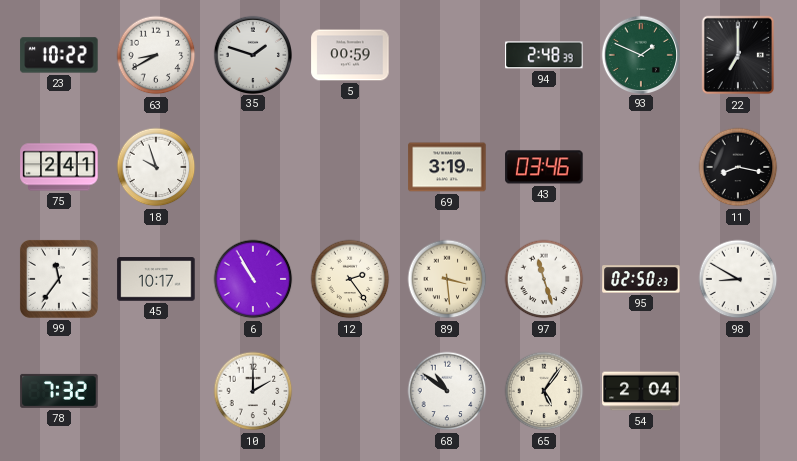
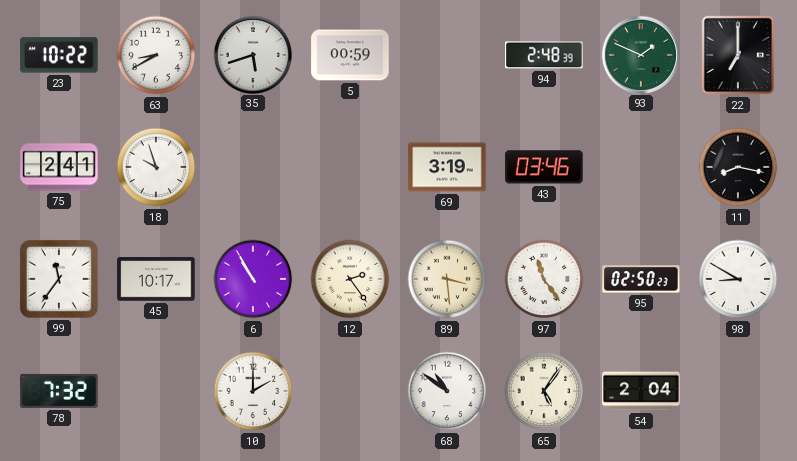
35: 1:48 -> 5:42
97: 11:27 -> 11:24
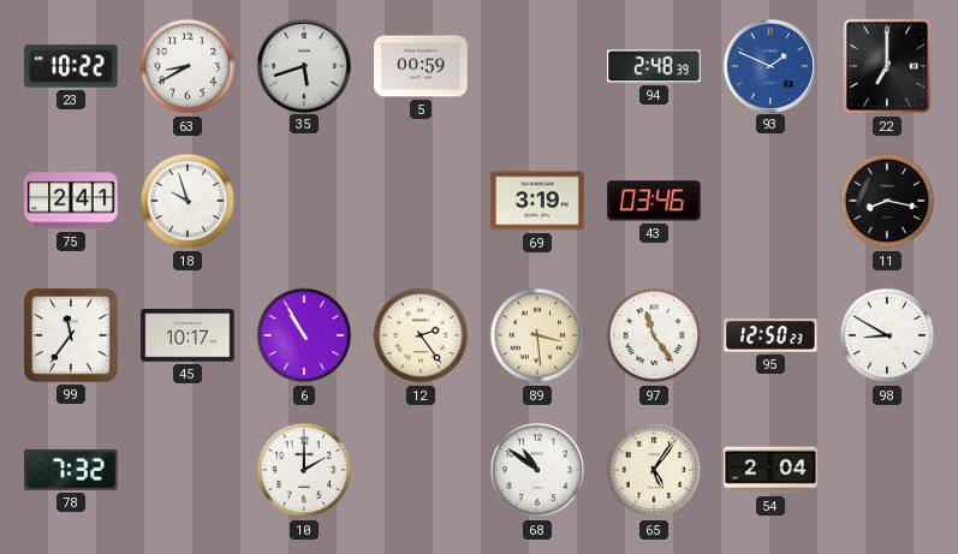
93 dial: green -> blue
95: 02:50 -> 12:50
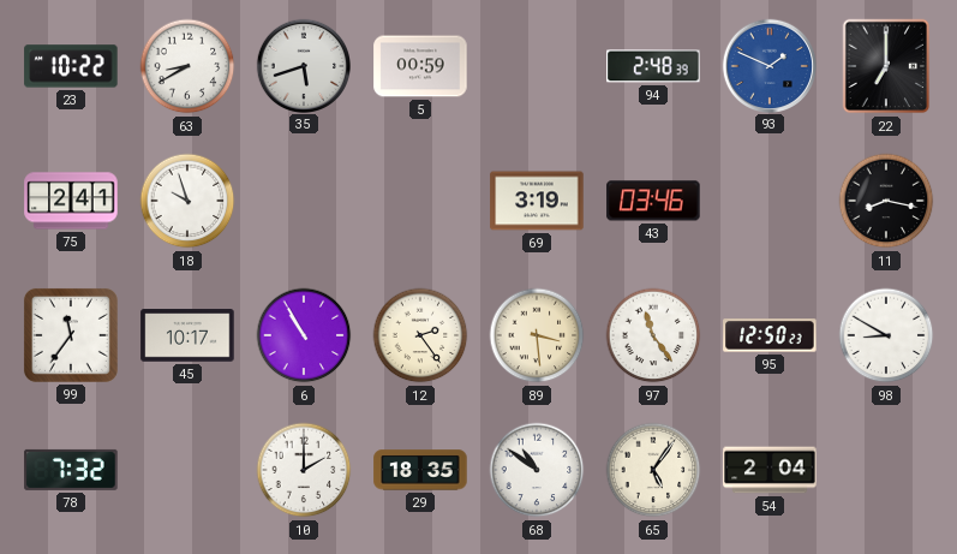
29: none -> 18:35
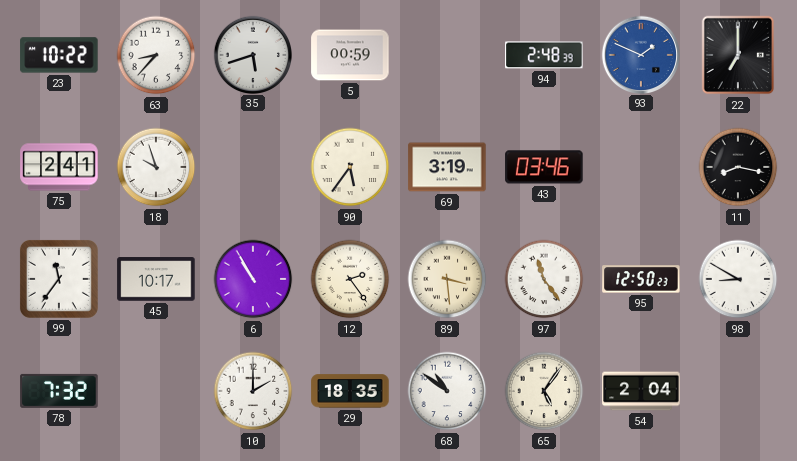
63: 8:40 -> 8:37
90: none -> 5:36
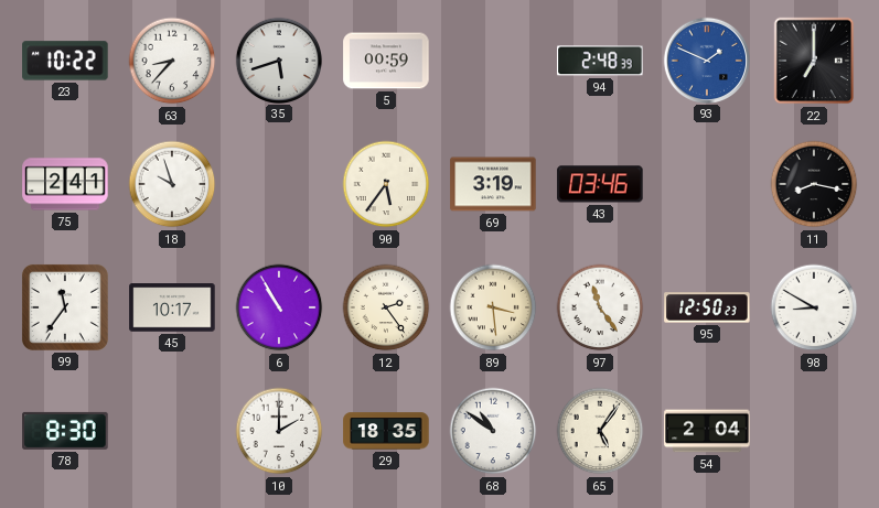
78: 7:32 -> 8:30
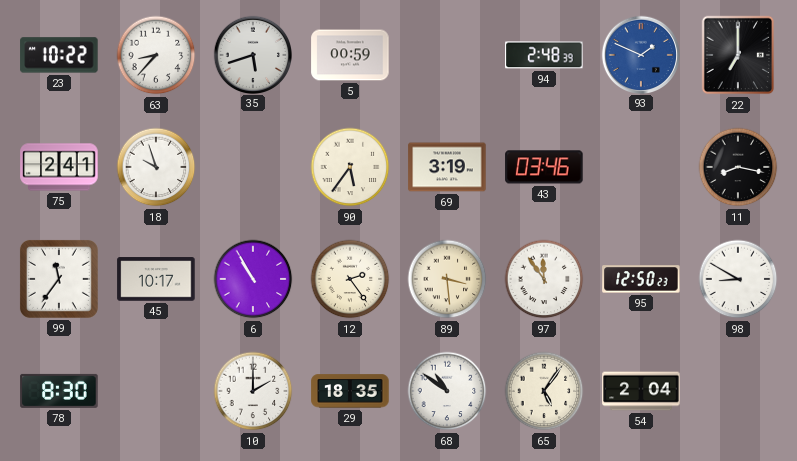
97: 11:24 -> 11:54
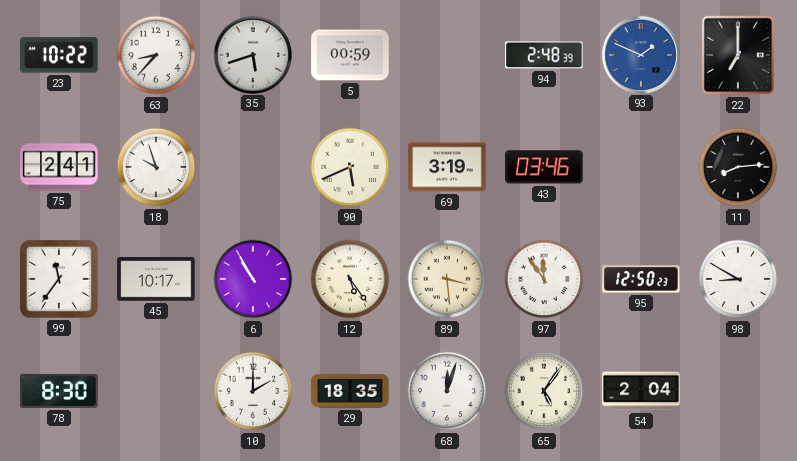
90: 5:36 -> 5:41
11: 8:17 -> 8:14
12: 2:24 -> 5:24
68: 10:51 -> 12:03
